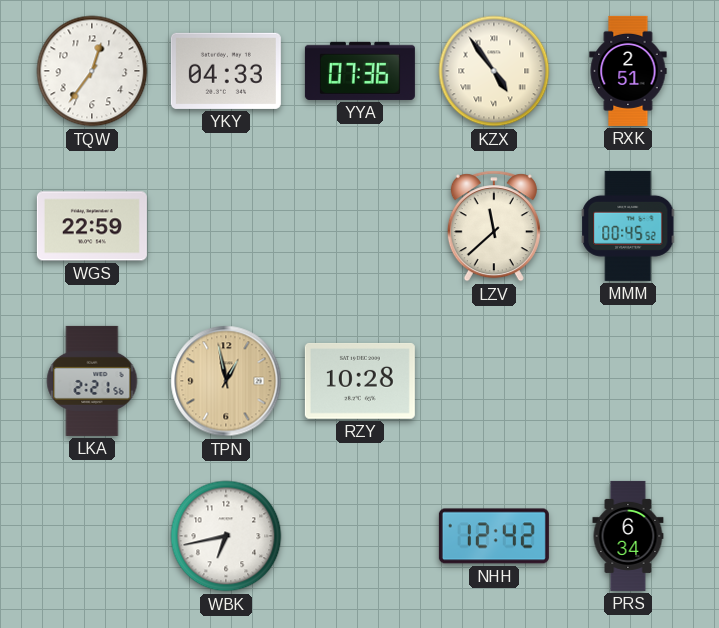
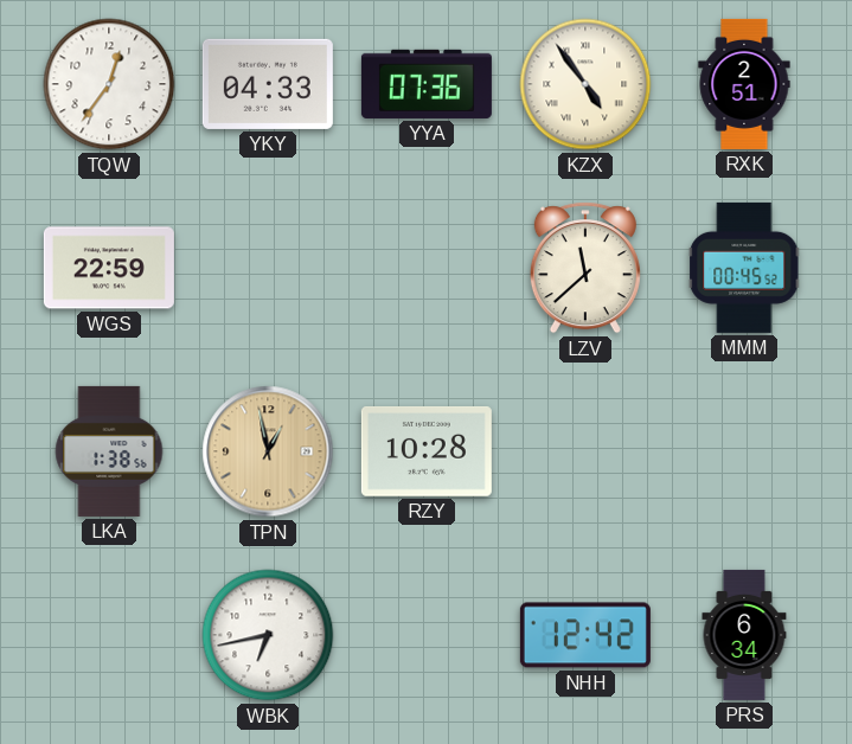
LKA: 2:21 -> 1:38
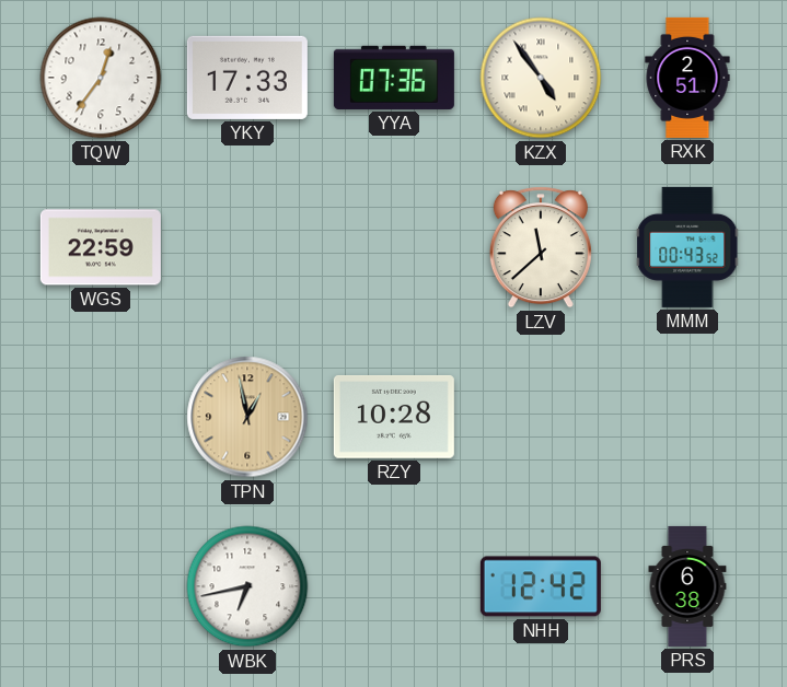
YKY: 04:33 -> 17:33
MMM: 00:45 -> 00:43
LKA: 1:38 -> none
PRS: 6:34 -> 6:38
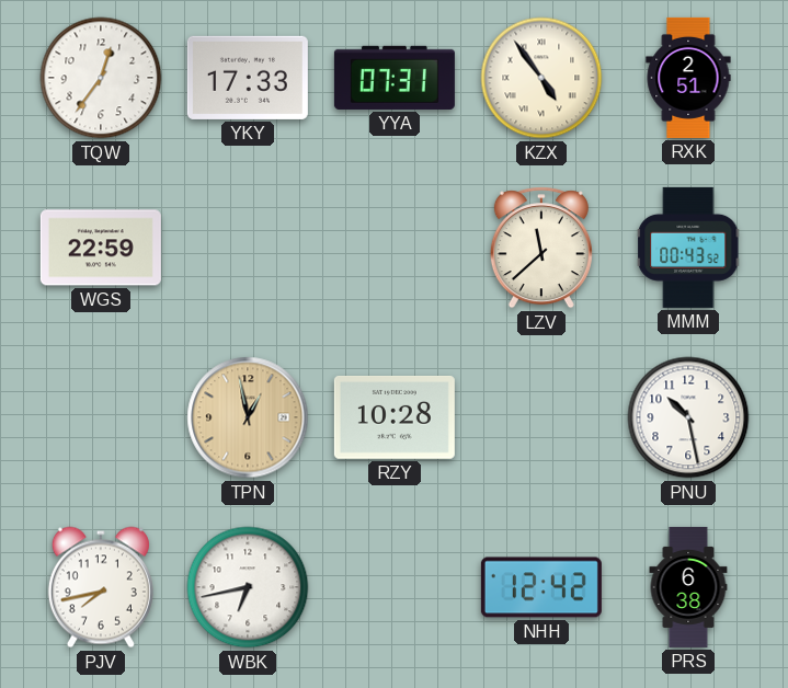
YYA: 07:36 -> 07:31
PNU: none -> 10:28
PJV: none -> 7:43
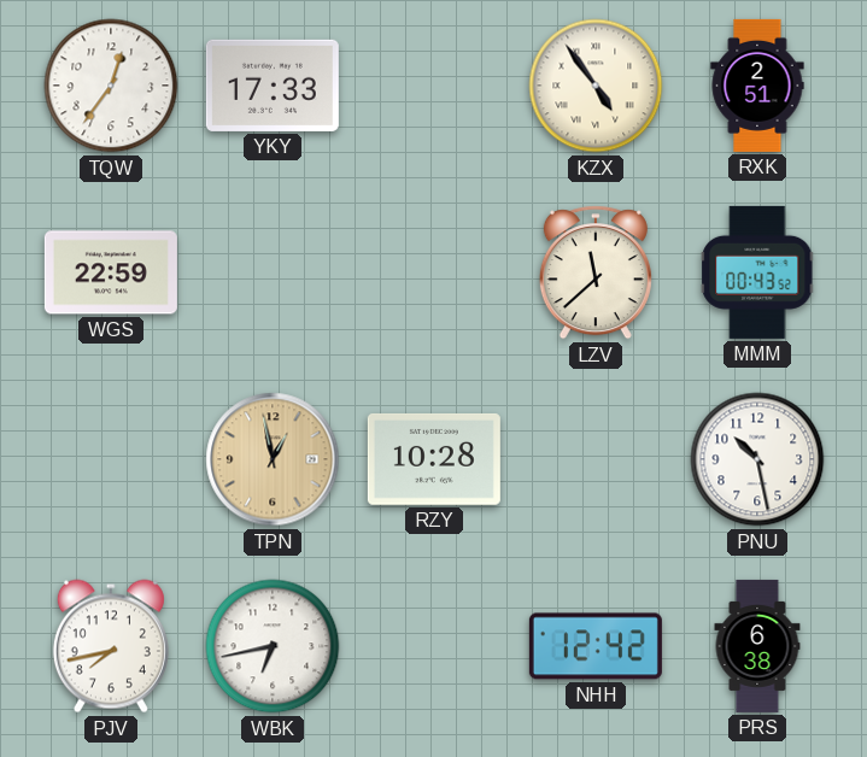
YYA: 07:31 -> none
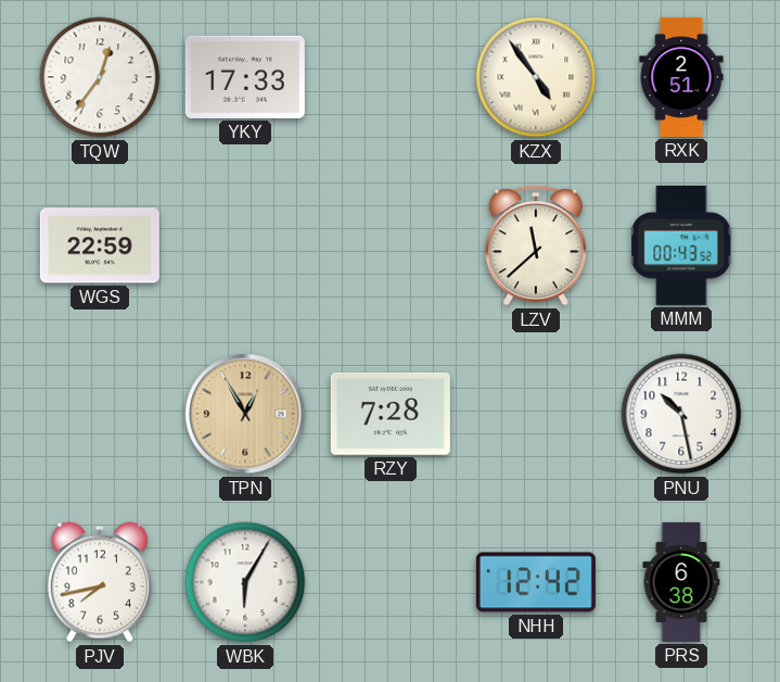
TPN: 12:58 -> 12:55
RZY: 10:28 -> 7:28
WBK: 6:43 -> 6:05
